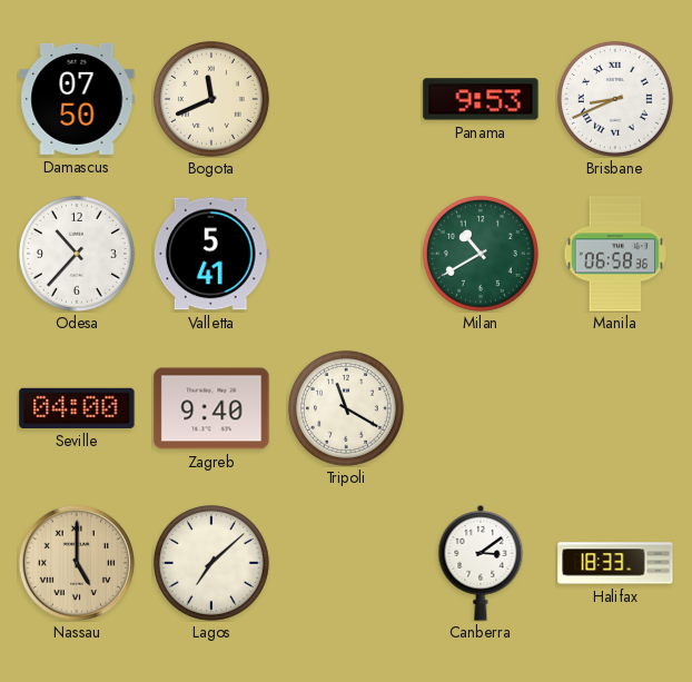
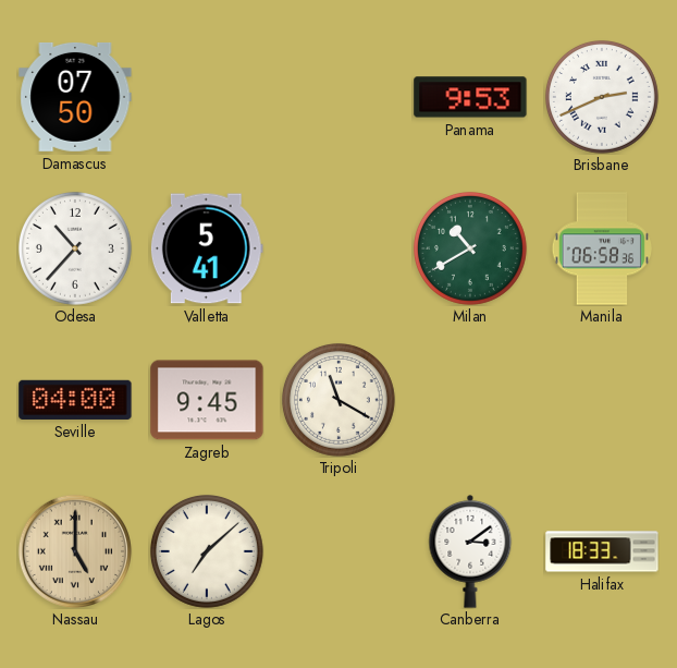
Bogota: 11:41 -> none
Brisbane: 8:41 -> 2:41
Zagreb: 9:40 -> 9:45
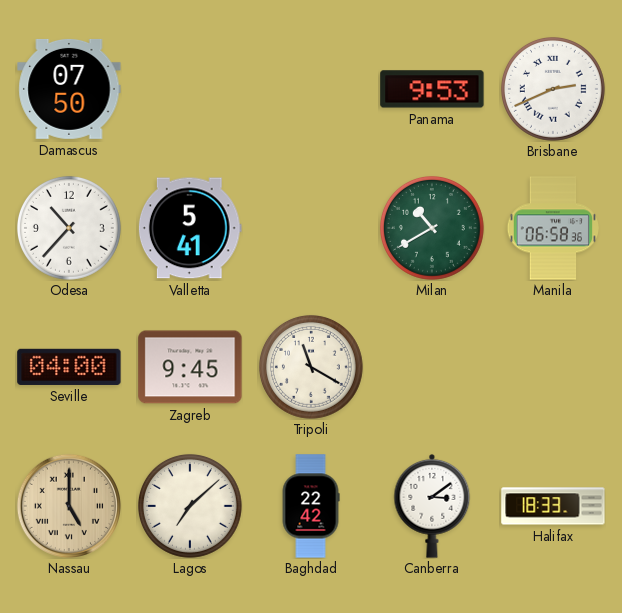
Baghdad: none -> 22:42
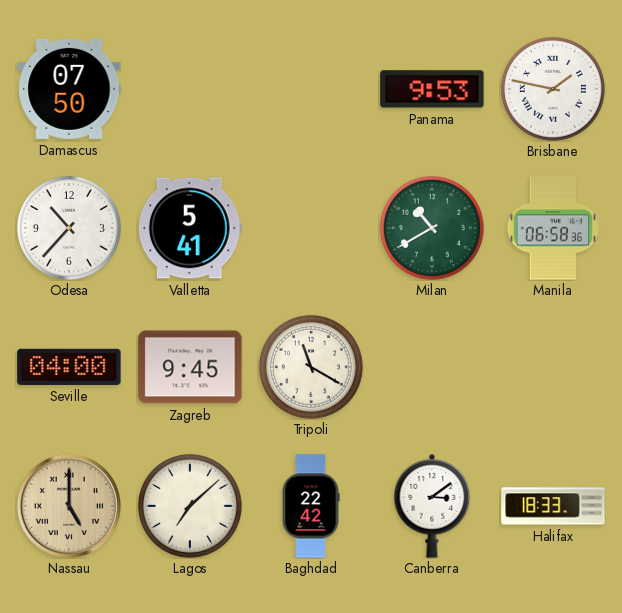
Brisbane: 2:41 -> 1:47
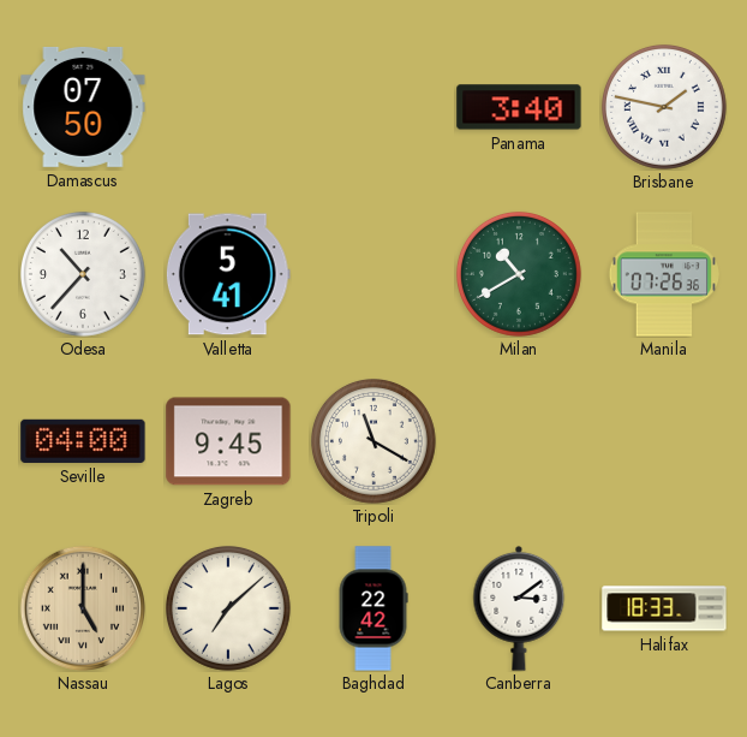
Panama: 9:53 -> 3:40
Manila: 06:58 -> 07:26
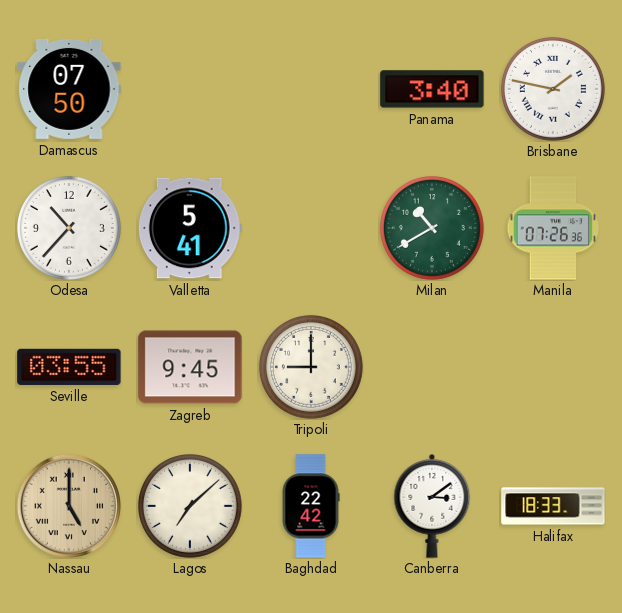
Seville: 04:00 -> 03:55
Tripoli: 11:20 -> 9:00
